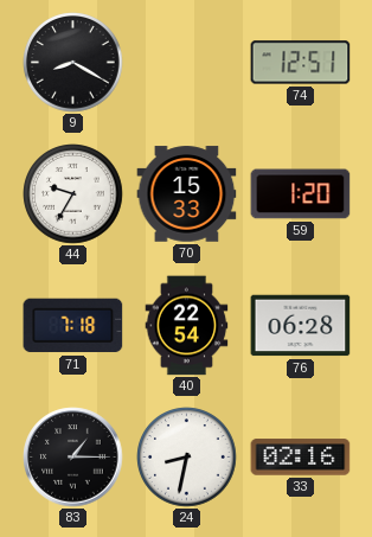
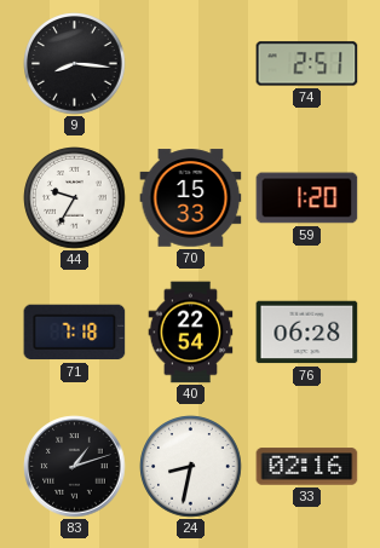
9: 8:20 -> 8:16
74: 12:51 -> 2:51
83: 1:15 -> 1:12
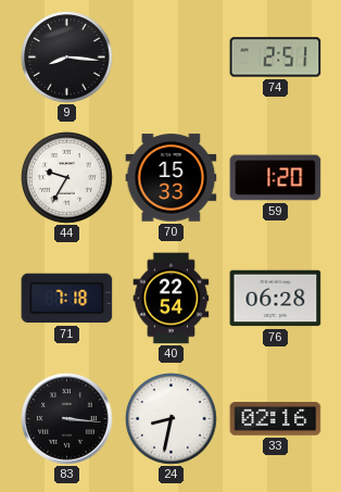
83: 1:12 -> 3:16
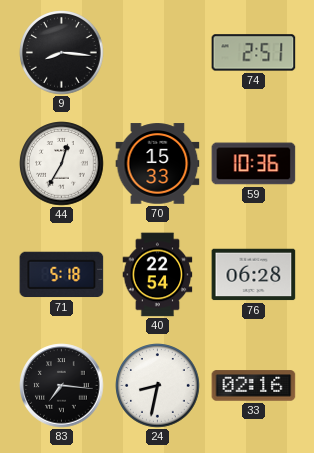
44: 9:35 -> 12:35
59: 1:20 -> 10:36
71: 7:18 -> 5:18
83: 3:16 -> 7:16
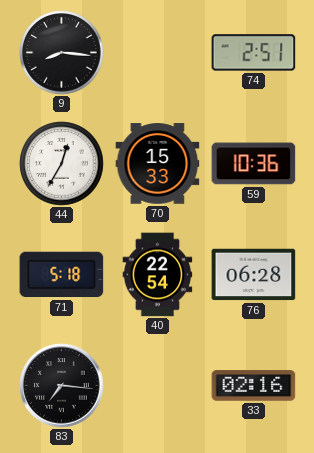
24: 8:32 -> none
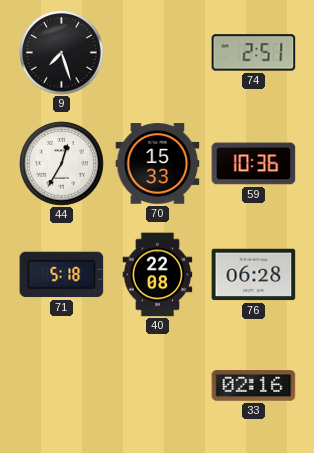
9: 8:16 -> 7:27
40: 22:54 -> 22:08
83: 7:16 -> none
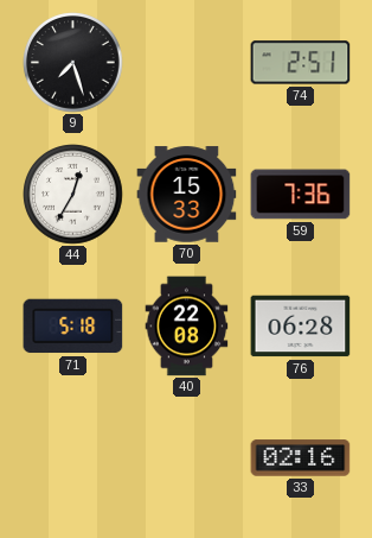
59: 10:36 -> 7:36
